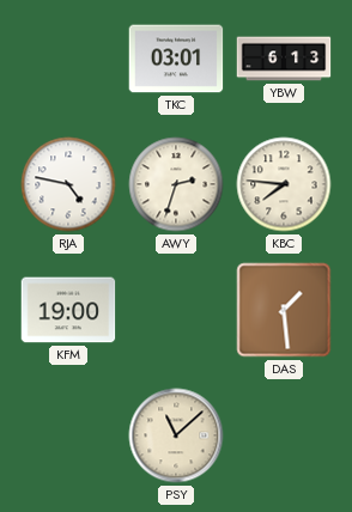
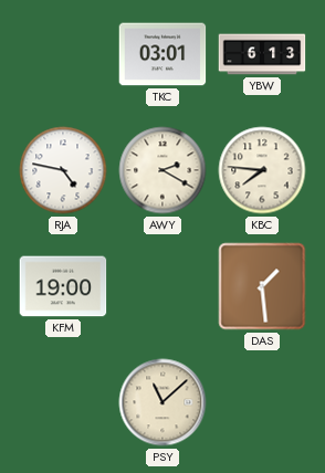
AWY: 2:33 -> 2:20
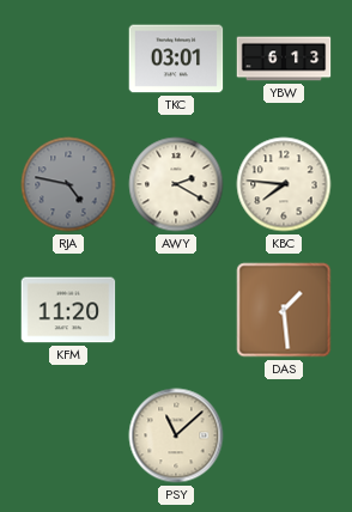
RJA dial: white -> grey
KFM: 19:00 -> 11:20
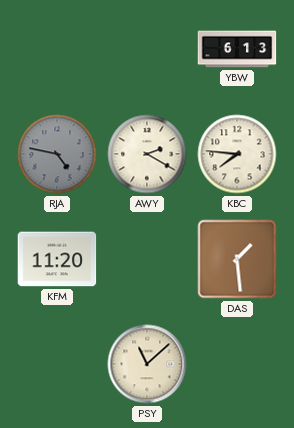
TKC: 03:01 -> none
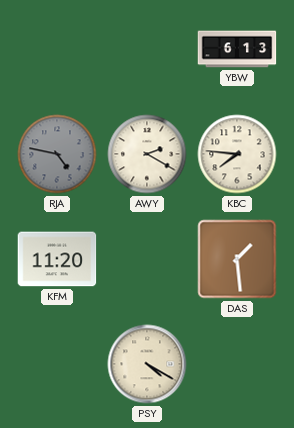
PSY: 11:08 -> 4:20
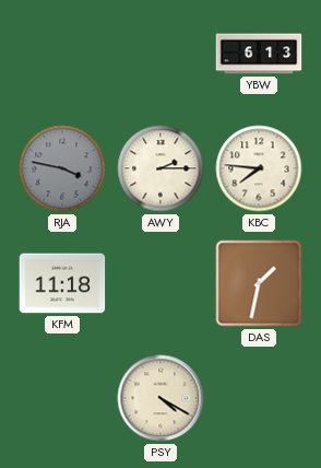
RJA: 4:47 -> 3:47
AWY: 2:20 -> 2:15
KFM: 11:20 -> 11:18
DAS: 1:29 -> 1:32
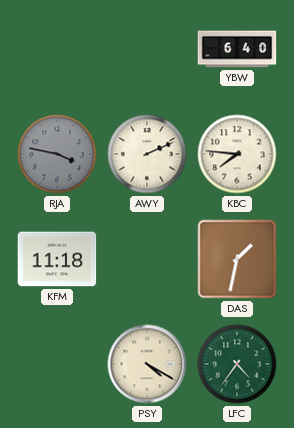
YBW: 6:13 -> 6:40
AWY: 2:15 -> 2:11
LFC: none -> 4:36
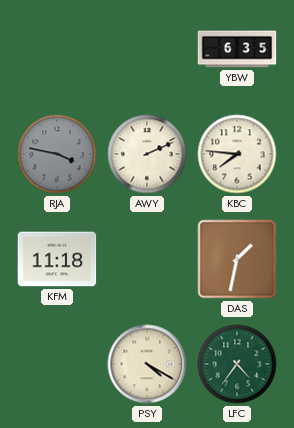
YBW: 6:40 -> 6:35
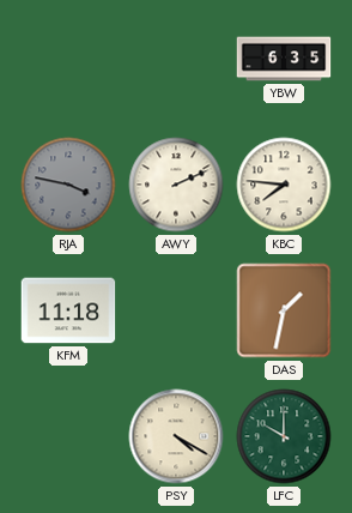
LFC: 4:36 -> 10:00
